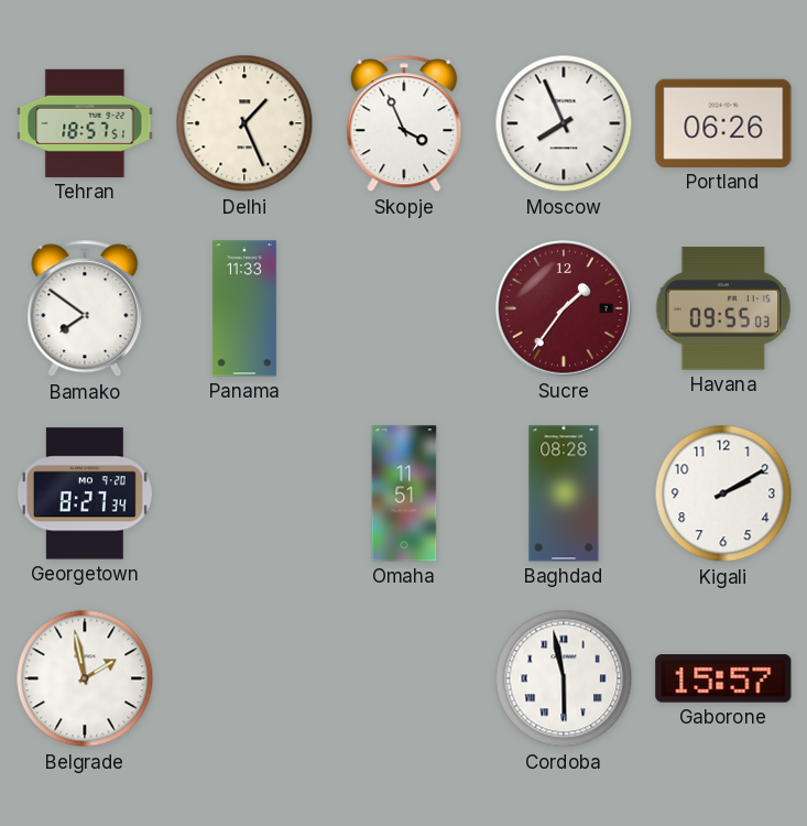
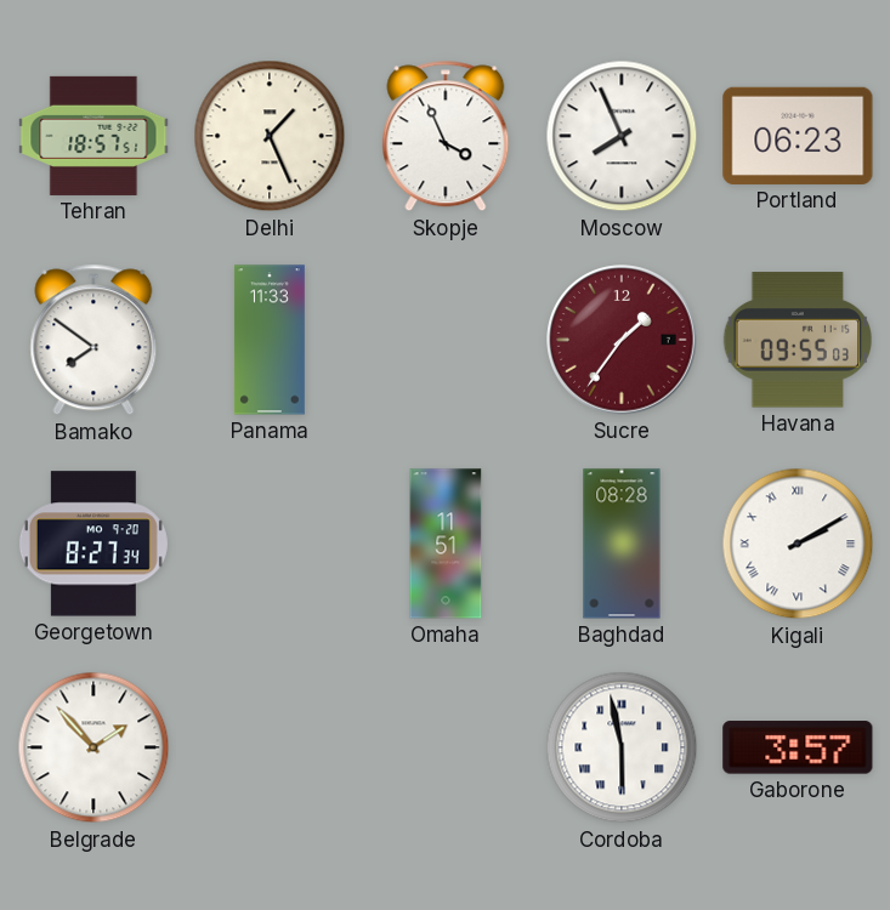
Portland: 06:26 -> 06:23
Kigali numerals: Arabic -> Roman
Belgrade: 1:58 -> 1:53
Gaborone: 15:57 -> 3:57
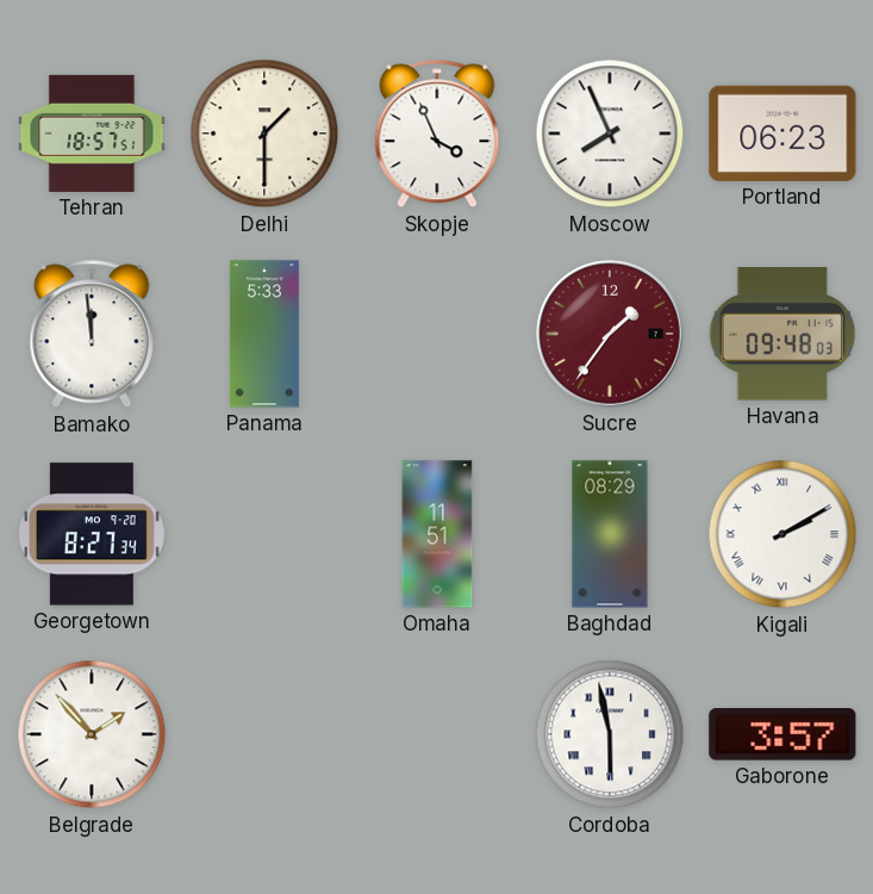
Delhi: 1:26 -> 1:30
Bamako: 7:51 -> 11:59
Panama: 11:33 -> 5:33
Havana: 09:55 -> 09:48
Baghdad: 08:28 -> 08:29
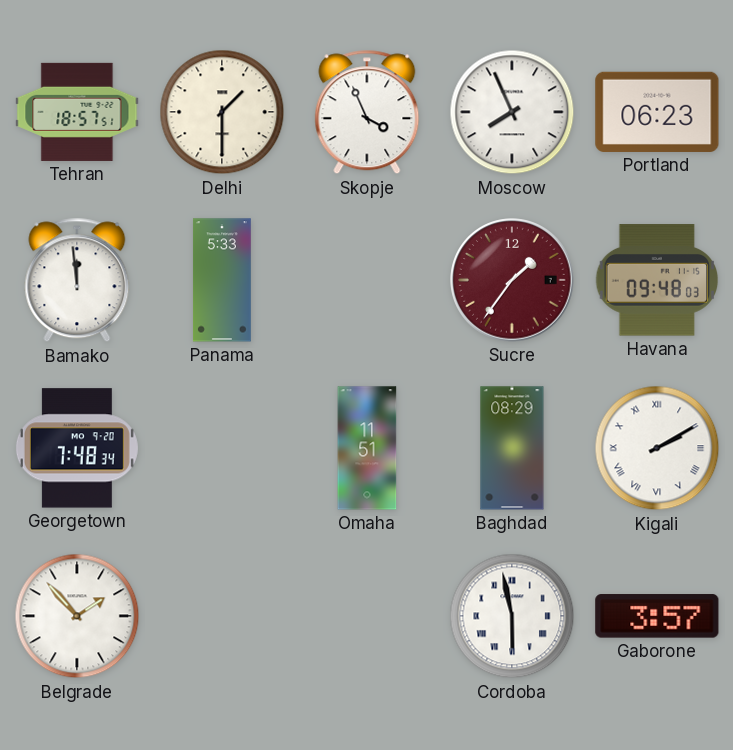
Georgetown: 8:27 -> 7:48
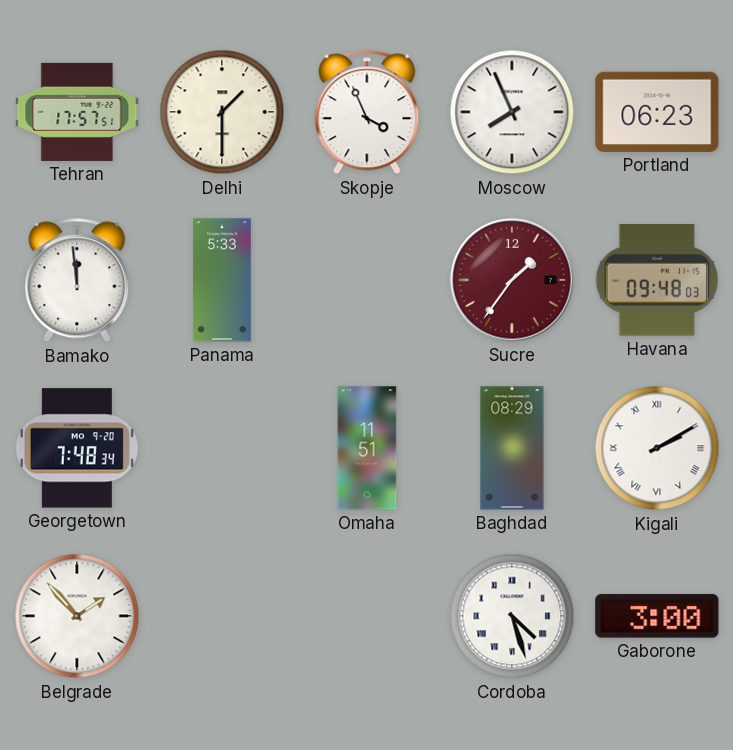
Tehran: 18:57 -> 17:57
Cordoba: 5:58 -> 4:27
Gaborone: 3:57 -> 3:00
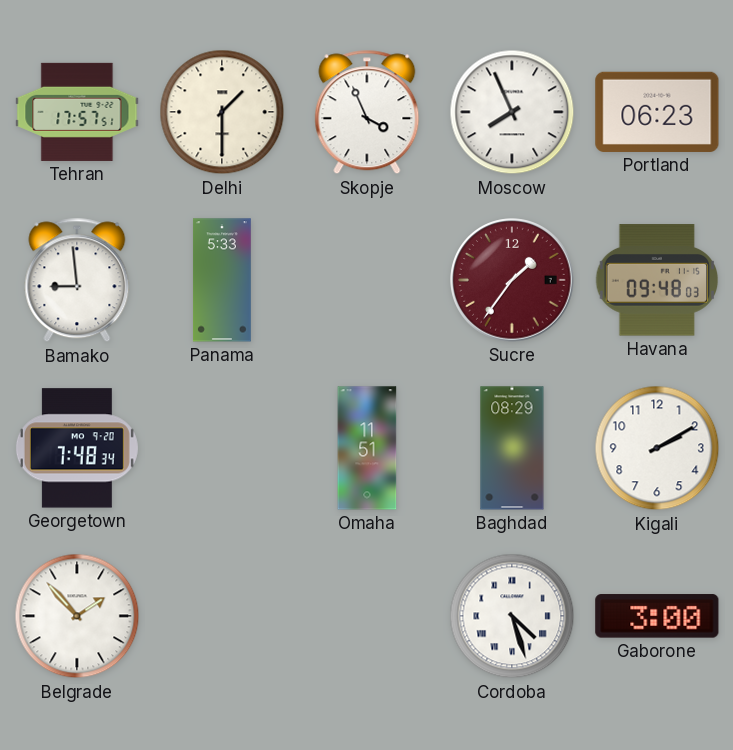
Bamako: 11:59 -> 8:59
Kigali numerals: Roman -> Arabic
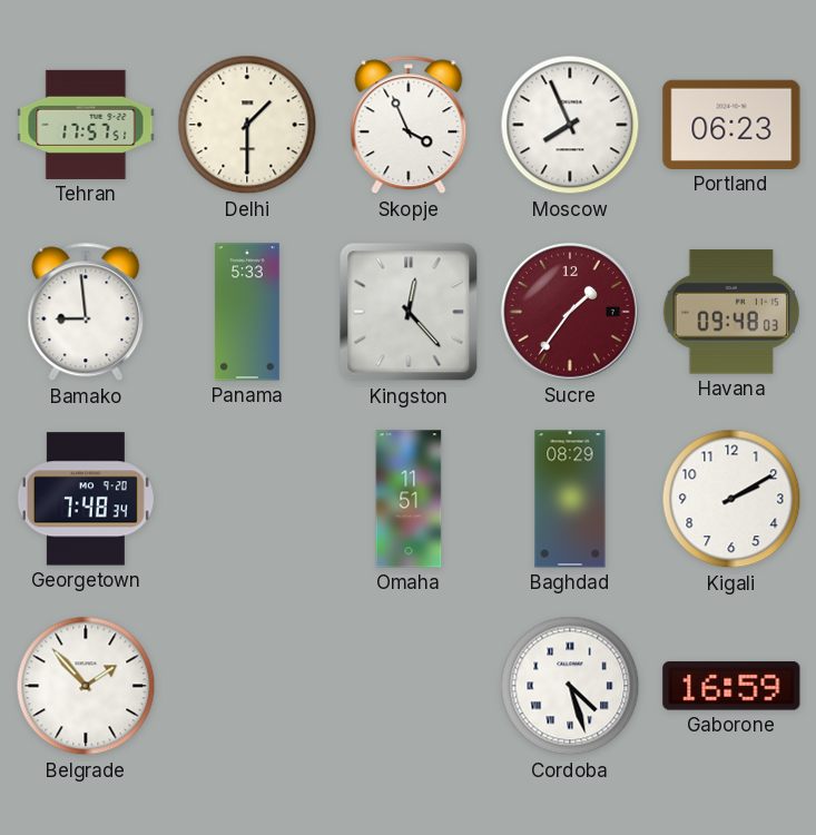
Kingston: none -> 12:23
Gaborone: 3:00 -> 16:59
